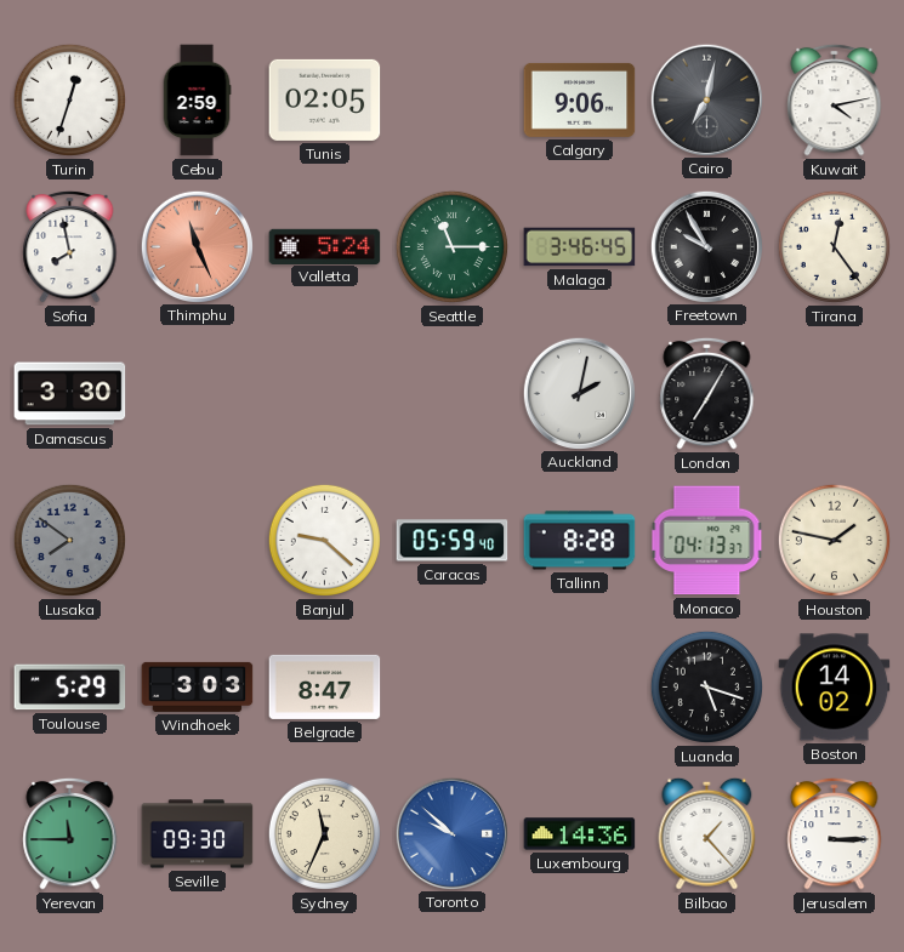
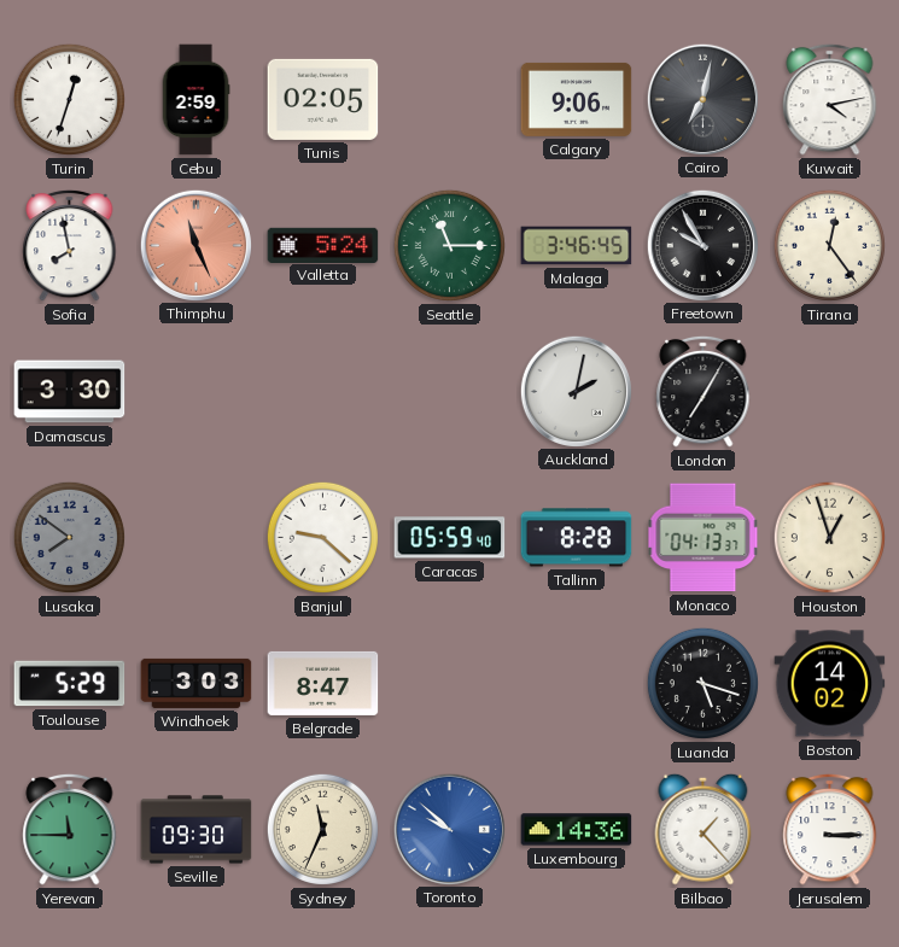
Houston: 1:47 -> 12:57
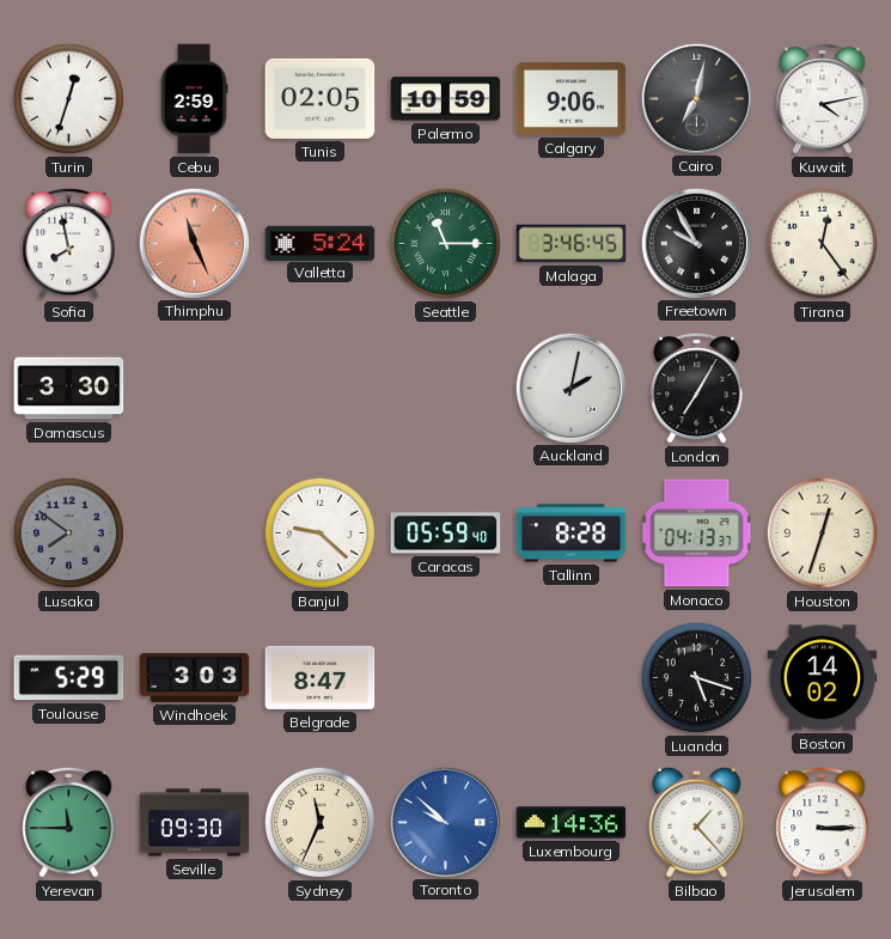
Palermo: none -> 10:59
Houston: 12:57 -> 12:33
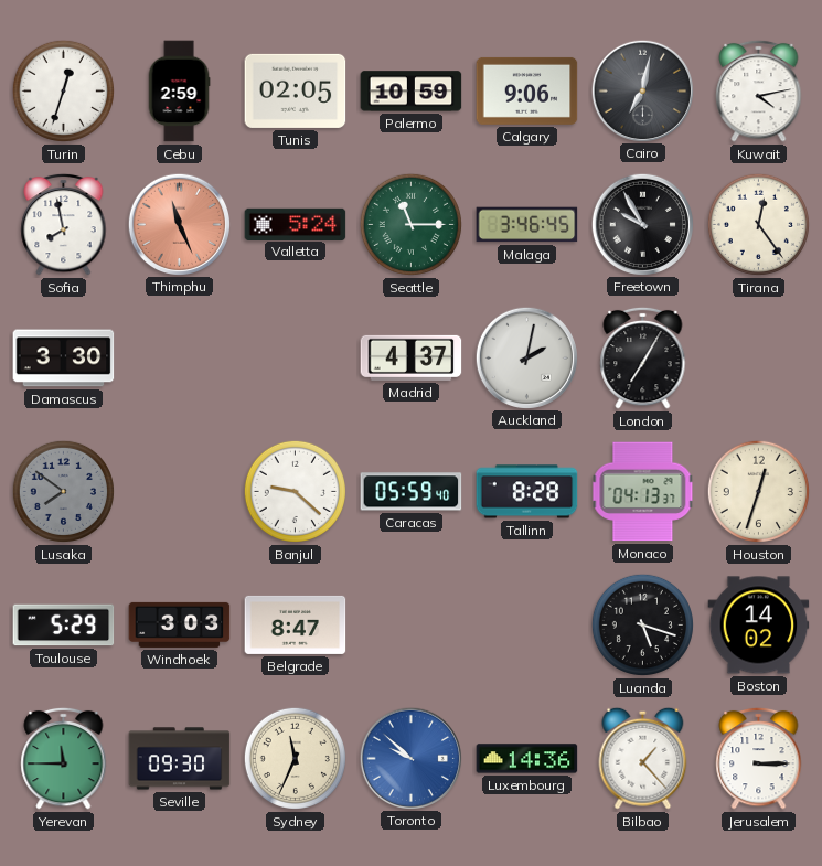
Madrid: none -> 4:37
